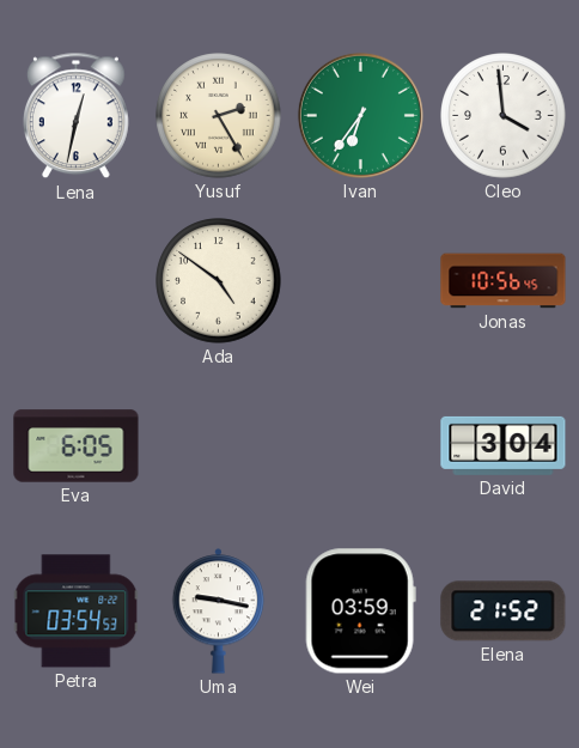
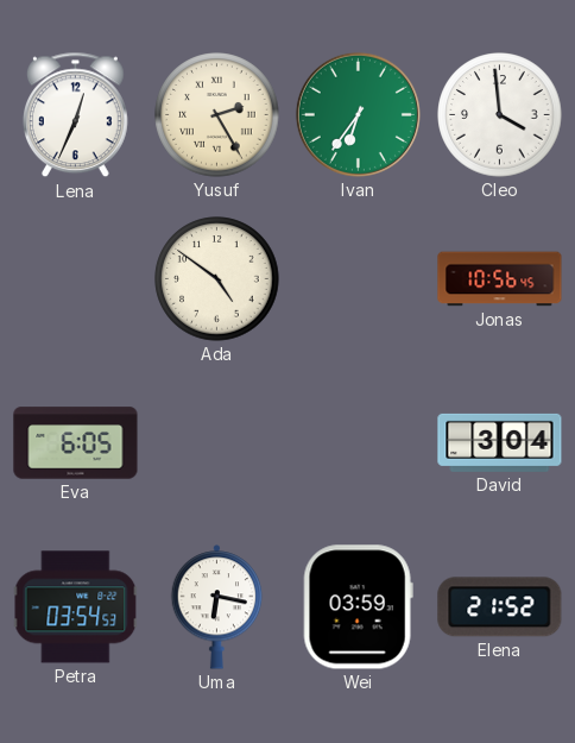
Lena: 12:32 -> 12:34
Uma: 9:17 -> 6:17
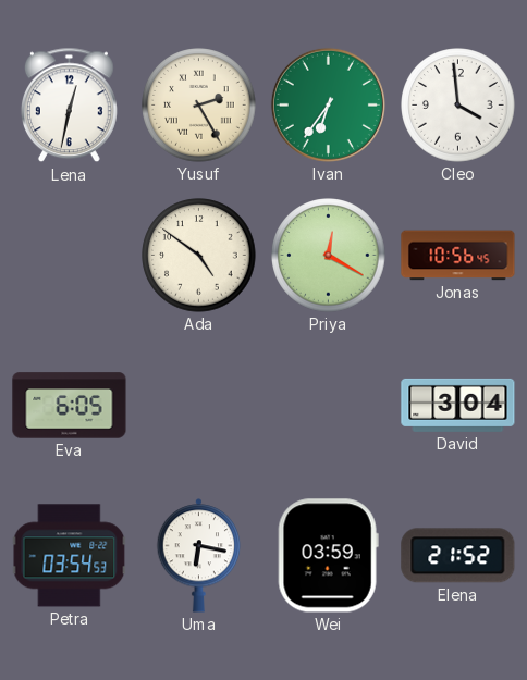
Lena: 12:34 -> 12:32
Priya: none -> 12:20
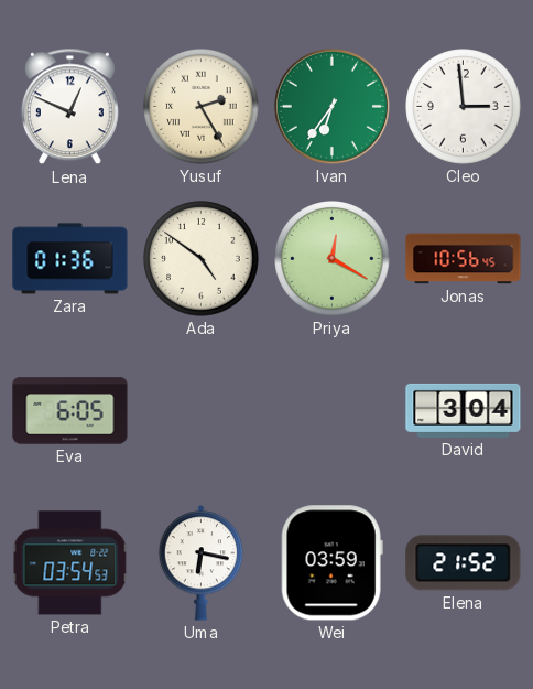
Lena: 12:32 -> 12:49
Cleo: 3:59 -> 2:59
Zara: none -> 01:36
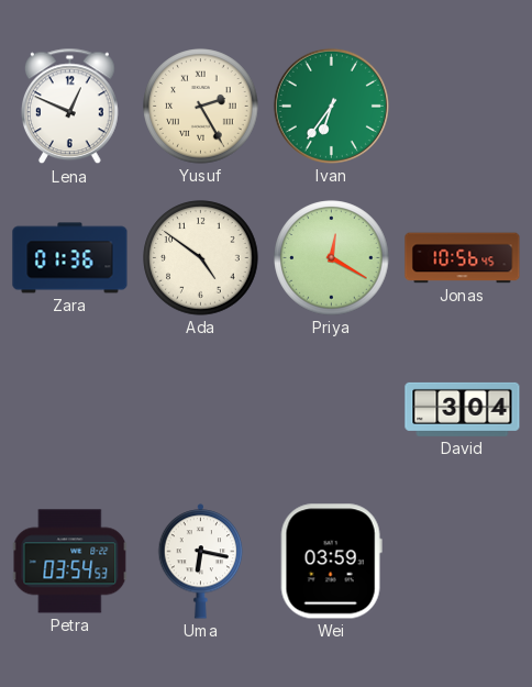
Cleo: 2:59 -> none
Eva: 6:05 -> none
Elena: 21:52 -> none
